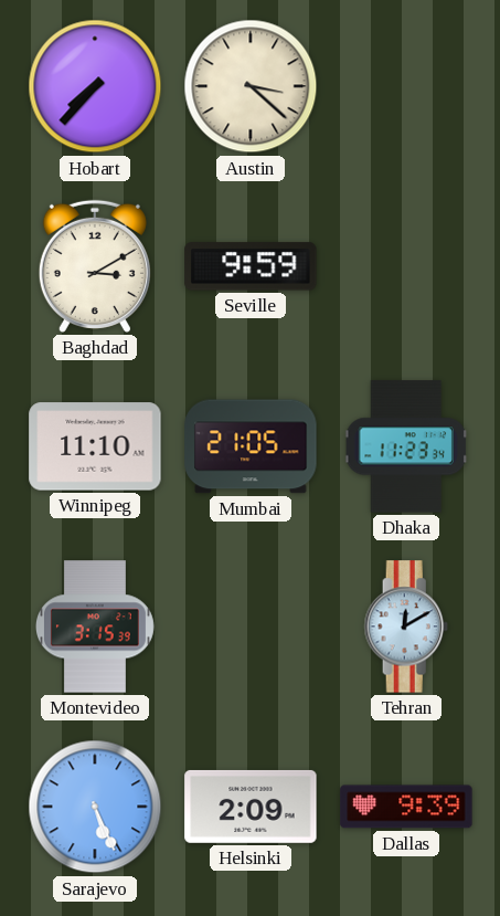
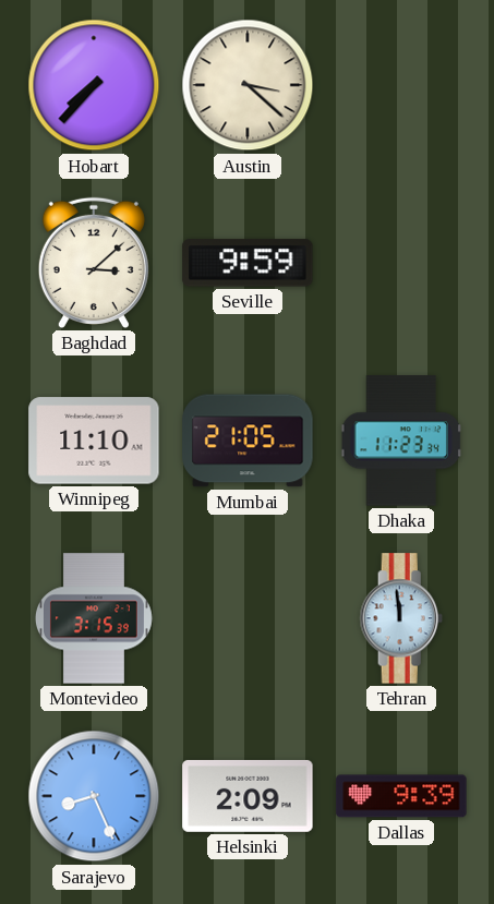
Baghdad: 3:10 -> 3:08
Tehran: 12:10 -> 11:59
Sarajevo: 5:26 -> 8:26
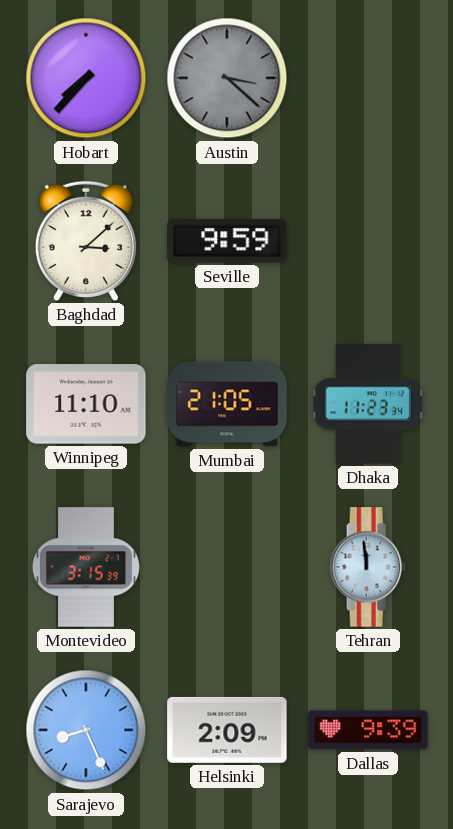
Austin dial: cream -> grey
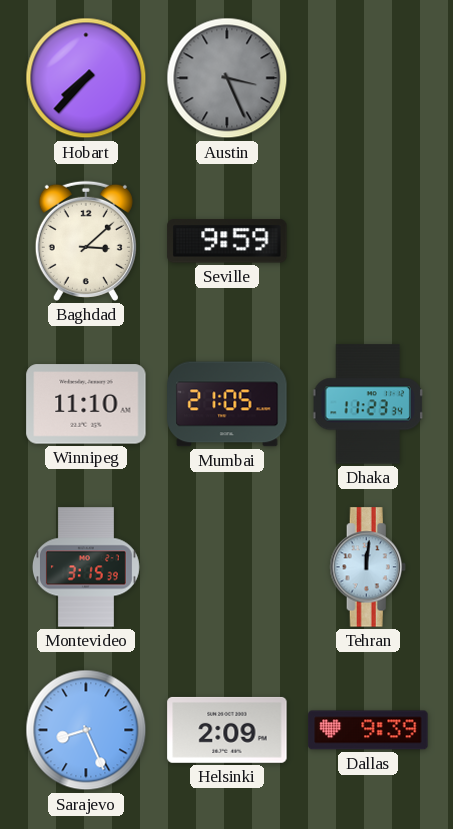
Austin: 3:22 -> 3:26
Tehran: 11:59 -> 12:01
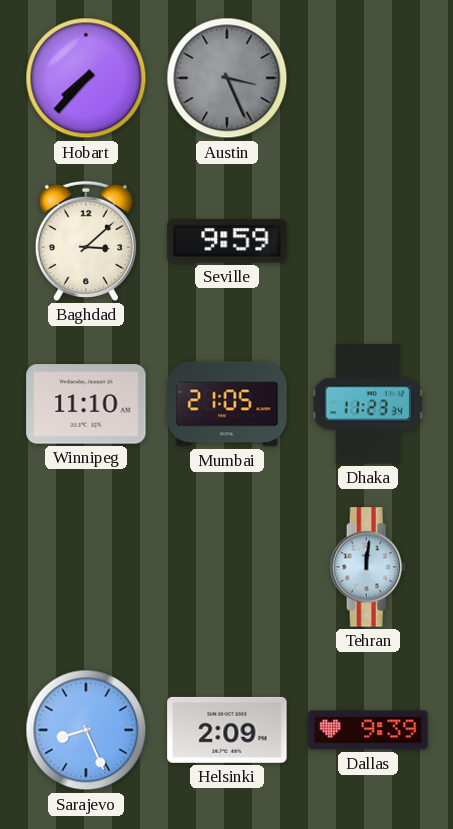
Montevideo: 3:15 -> none
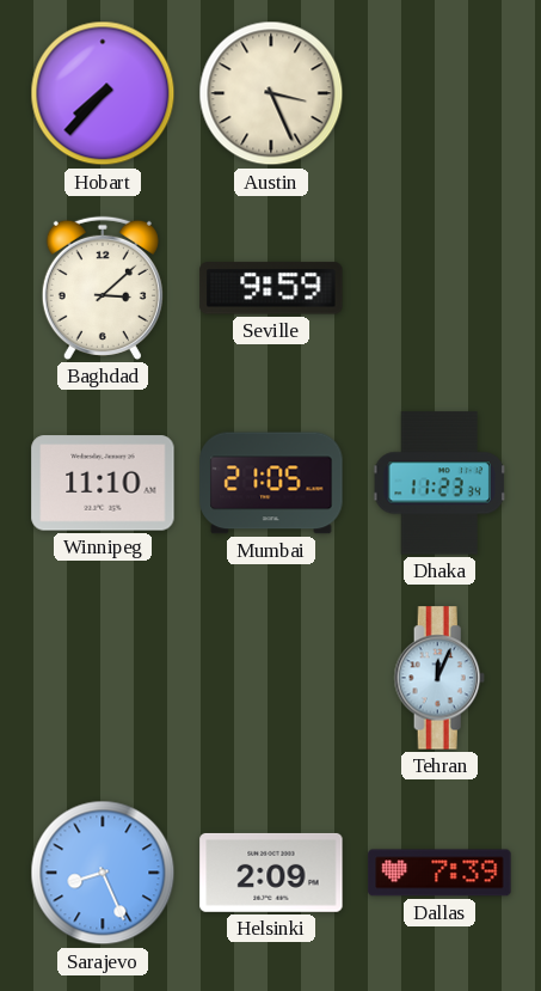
Austin dial: grey -> cream
Tehran: 12:01 -> 12:04
Dallas: 9:39 -> 7:39
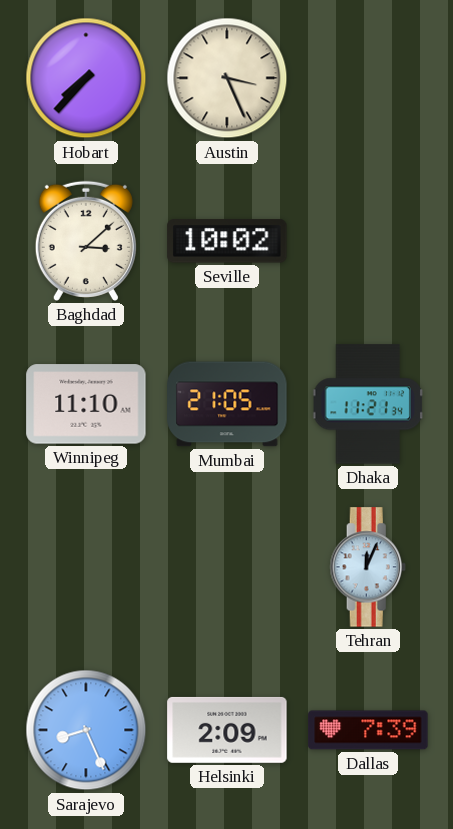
Seville: 9:59 -> 10:02
Dhaka: 11:23 -> 11:21
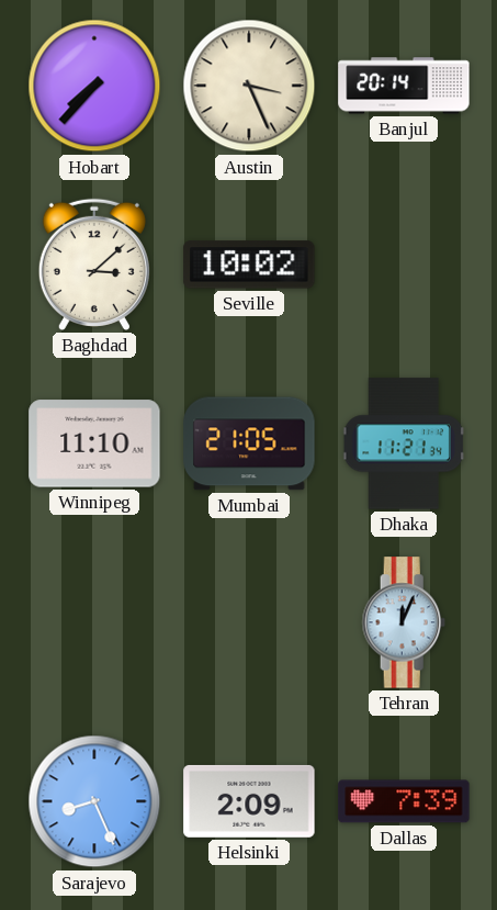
Banjul: none -> 20:14
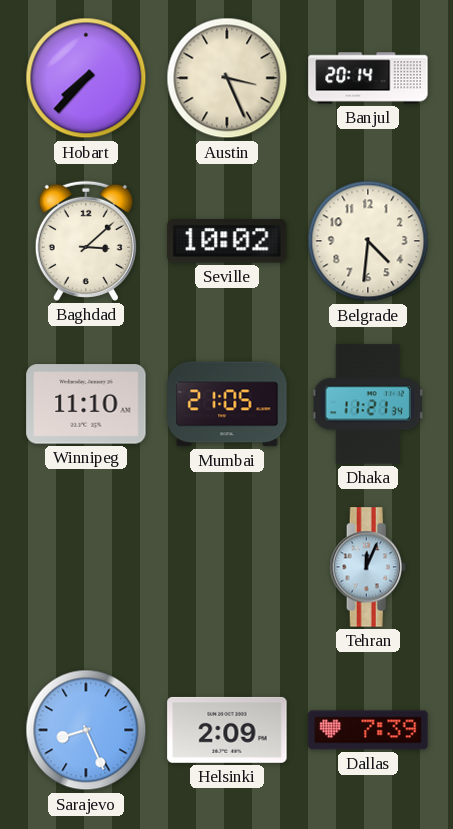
Belgrade: none -> 4:31
